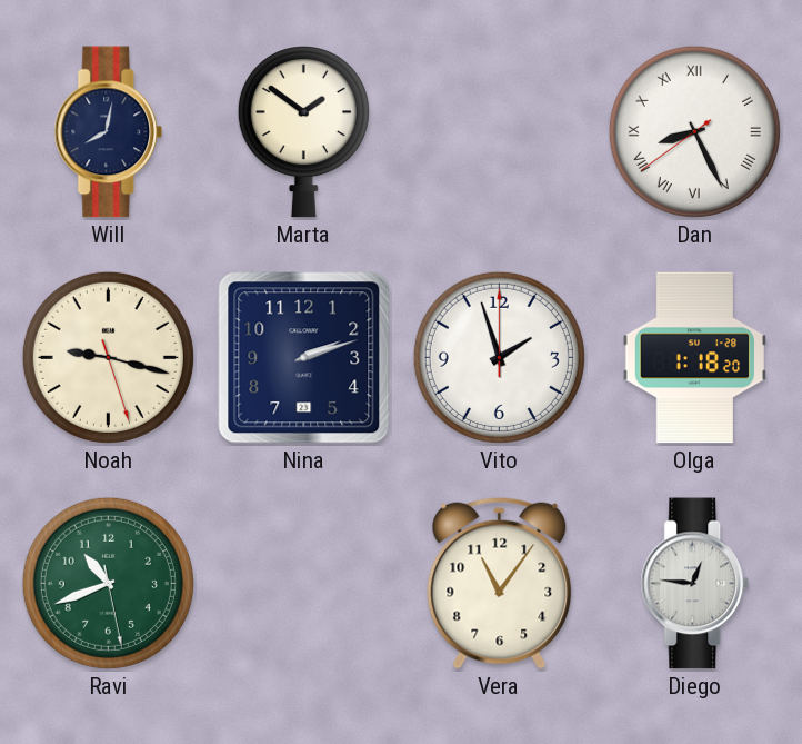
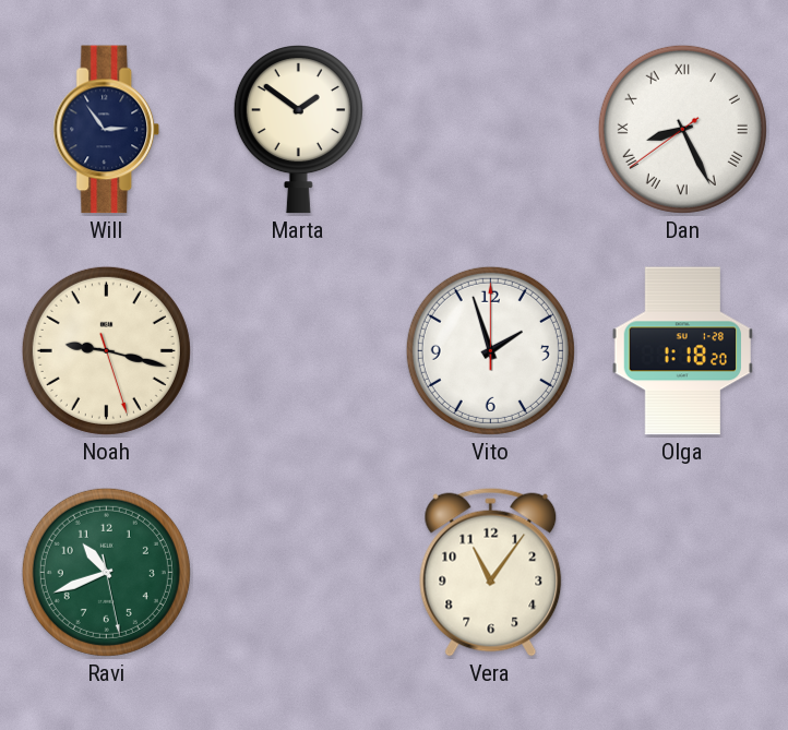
Will: 8:02 -> 2:54
Nina: 2:12 -> none
Diego: 12:46 -> none
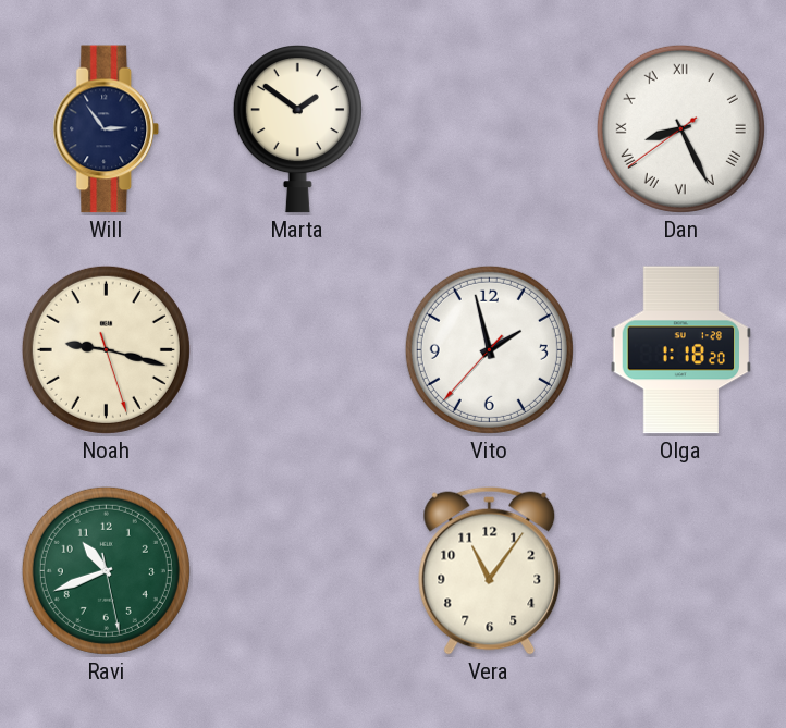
Vito: 1:57:00 -> 1:57:37
